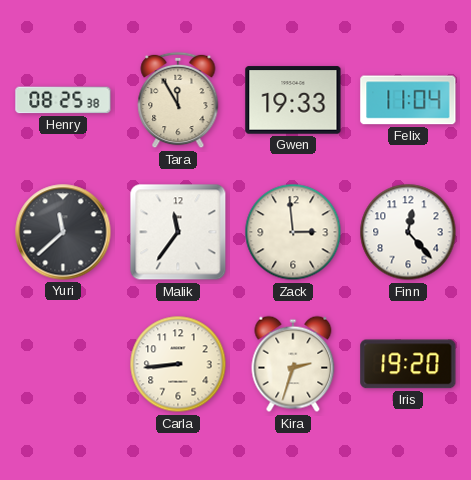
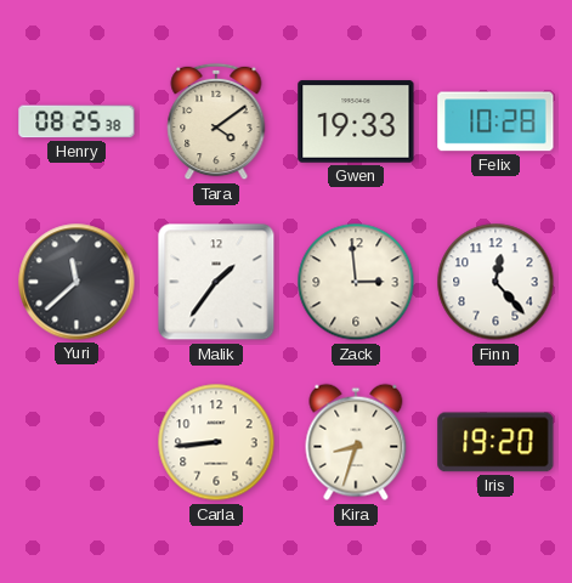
Tara: 11:55 -> 4:09
Felix: 11:04 -> 10:28
Malik: 11:36 -> 1:36
Kira: 2:33 -> 8:33
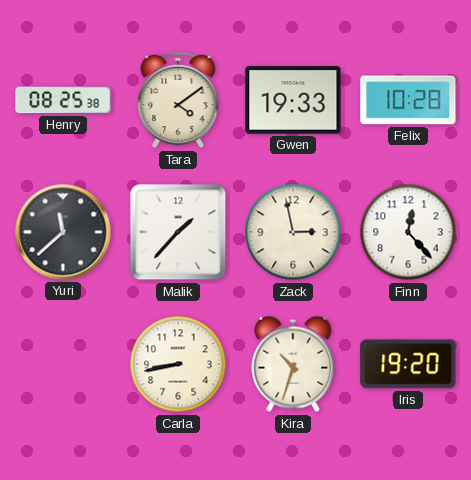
Malik: 1:36 -> 1:37
Zack: 2:59 -> 2:58
Carla: 8:44 -> 8:43
Kira: 8:33 -> 10:33
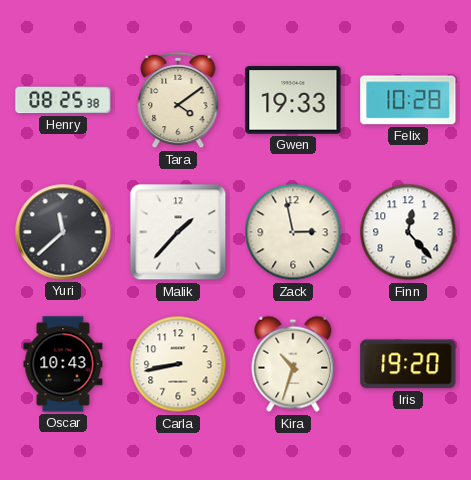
Oscar: none -> 10:43
